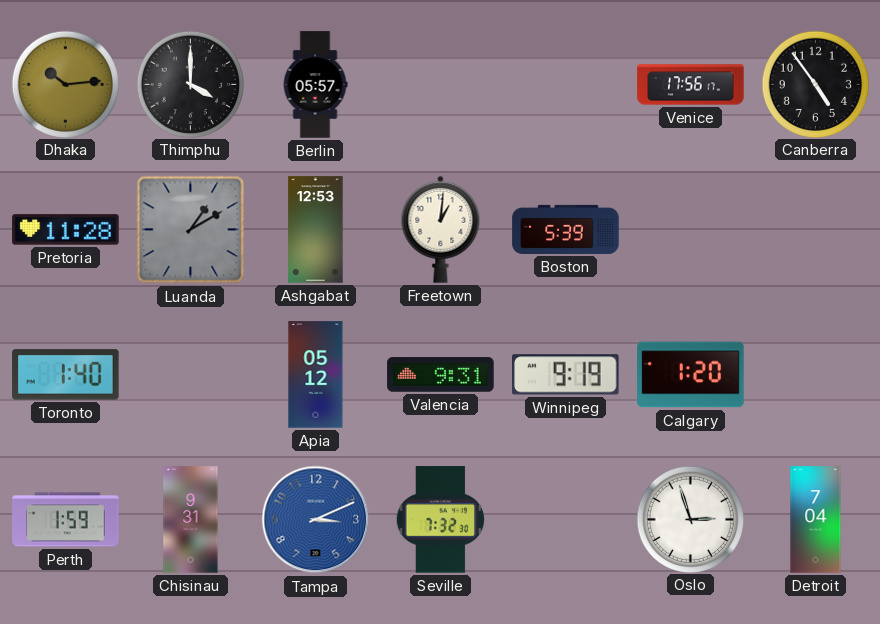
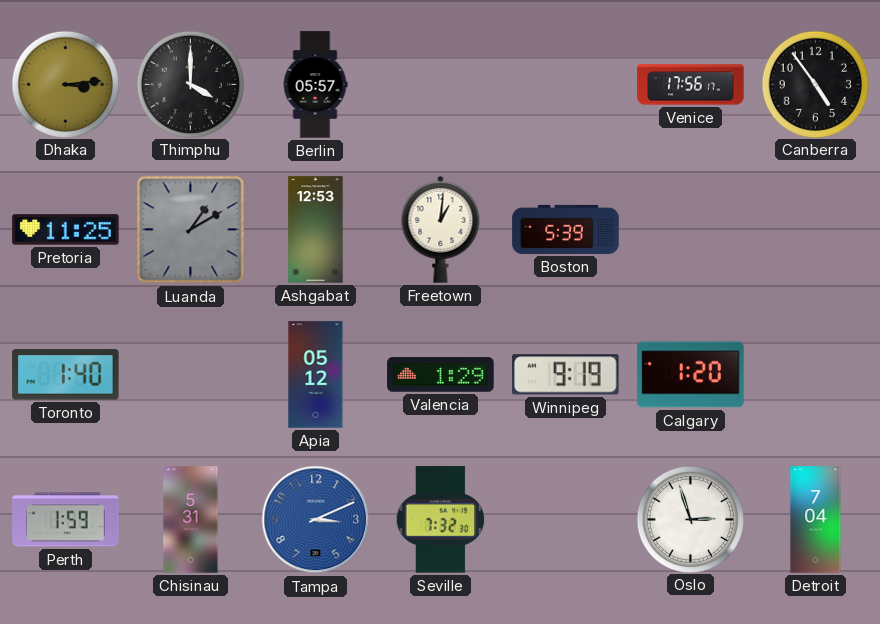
Dhaka: 10:14 -> 3:14
Pretoria: 11:28 -> 11:25
Valencia: 9:31 -> 1:29
Chisinau: 9:31 -> 5:31
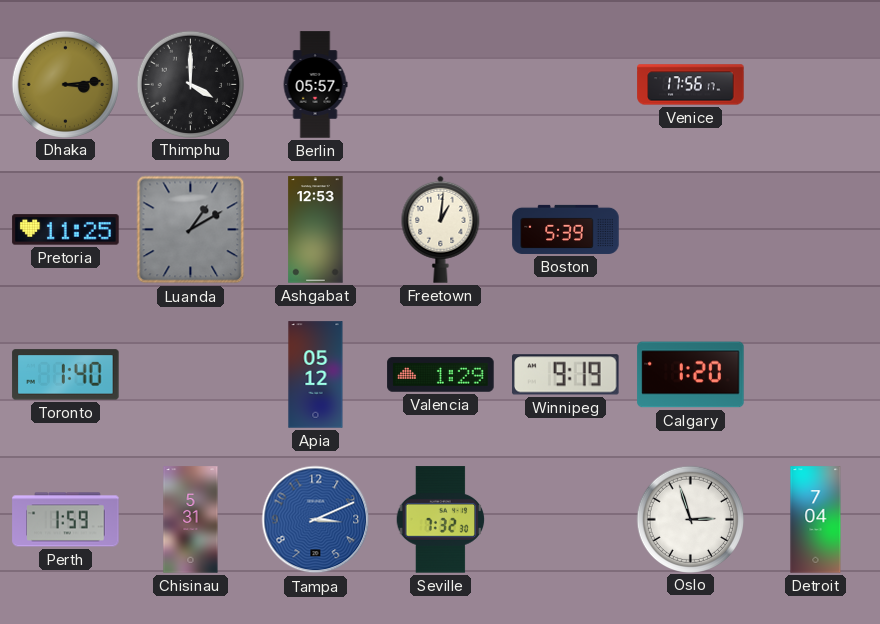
Canberra: 4:54 -> none
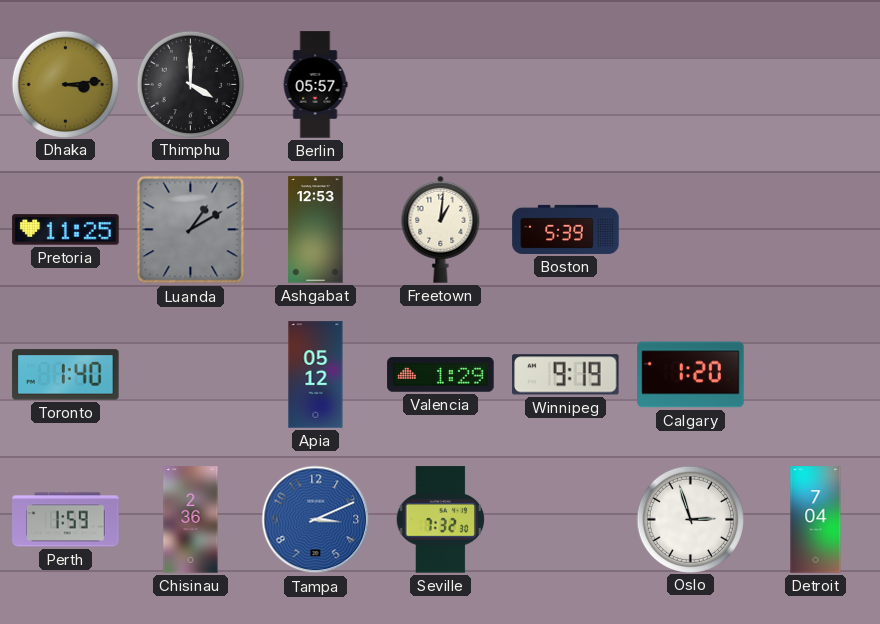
Venice: 17:56 -> none
Chisinau: 5:31 -> 2:36
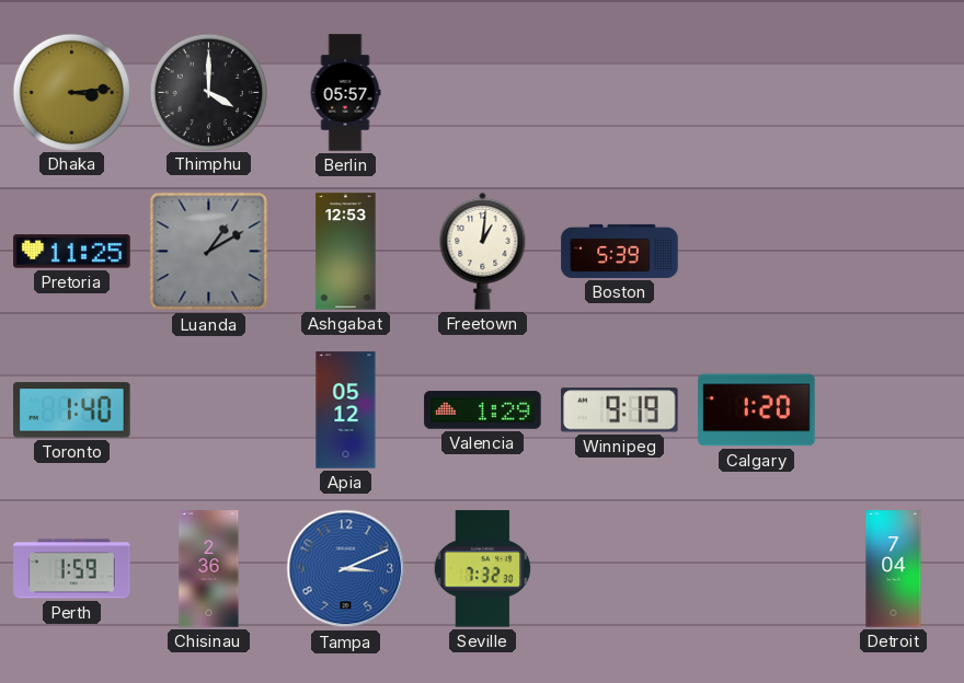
Oslo: 2:57 -> none
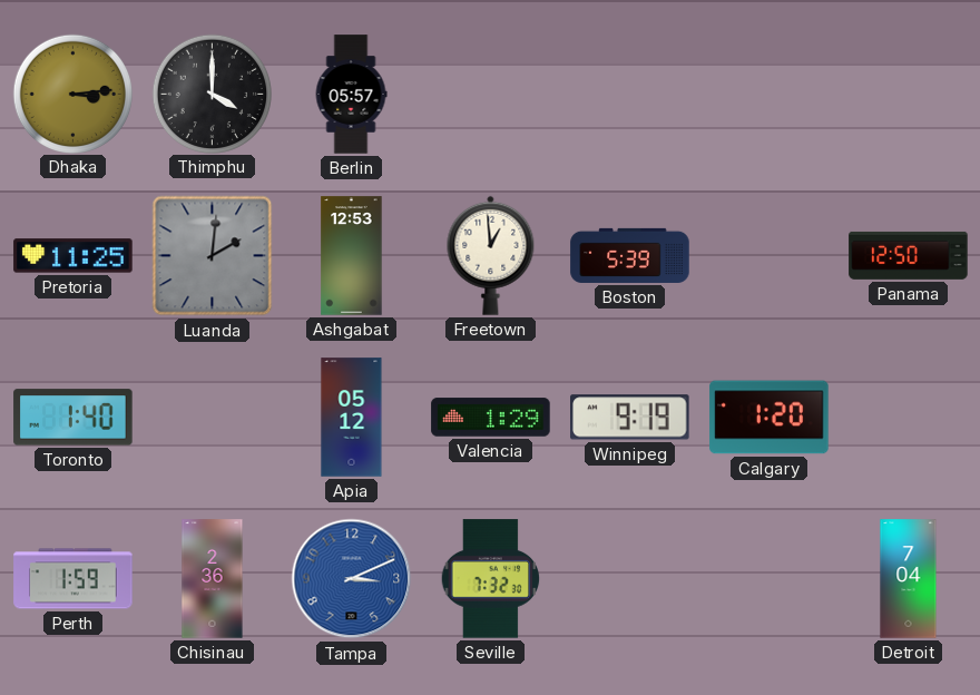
Luanda: 1:10 -> 2:01
Freetown: 1:01 -> 12:59
Panama: none -> 12:50
